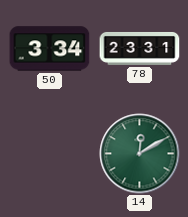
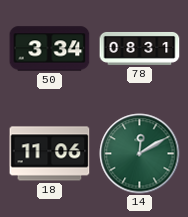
78: 23:31 -> 08:31
18: none -> 11:06
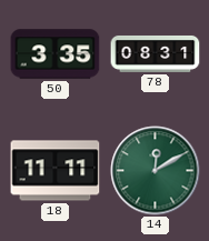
50: 3:34 -> 3:35
18: 11:06 -> 11:11
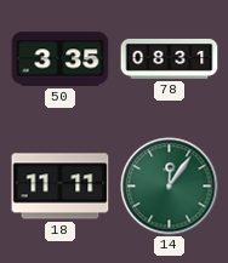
14: 12:10 -> 12:06
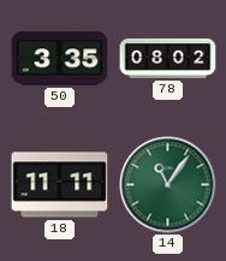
78: 08:31 -> 08:02
14: 12:06 -> 11:06
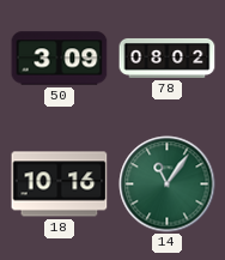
50: 3:35 -> 3:09
18: 11:11 -> 10:16
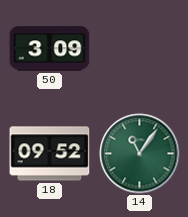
78: 08:02 -> none
18: 10:16 -> 09:52
